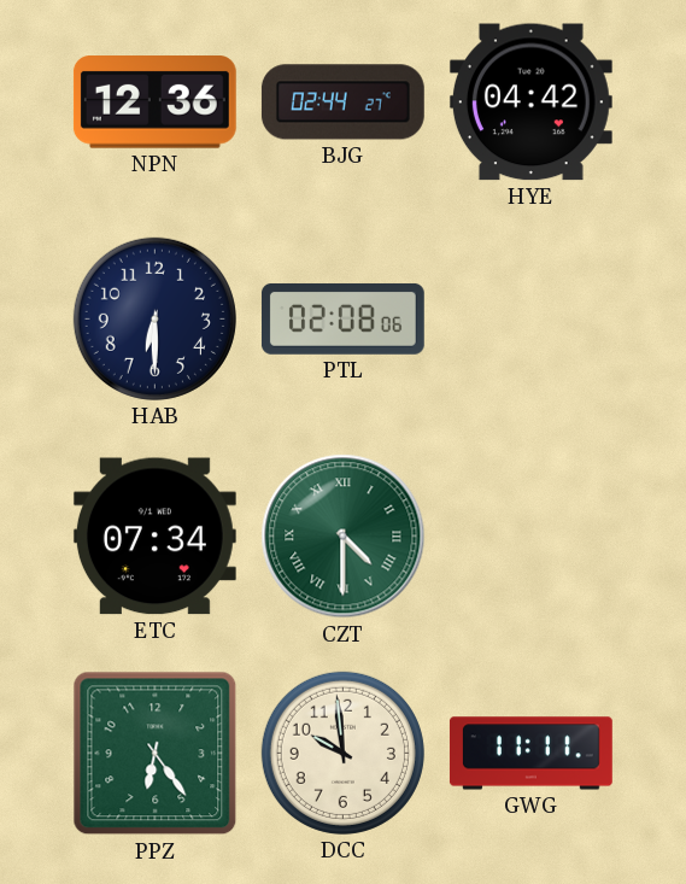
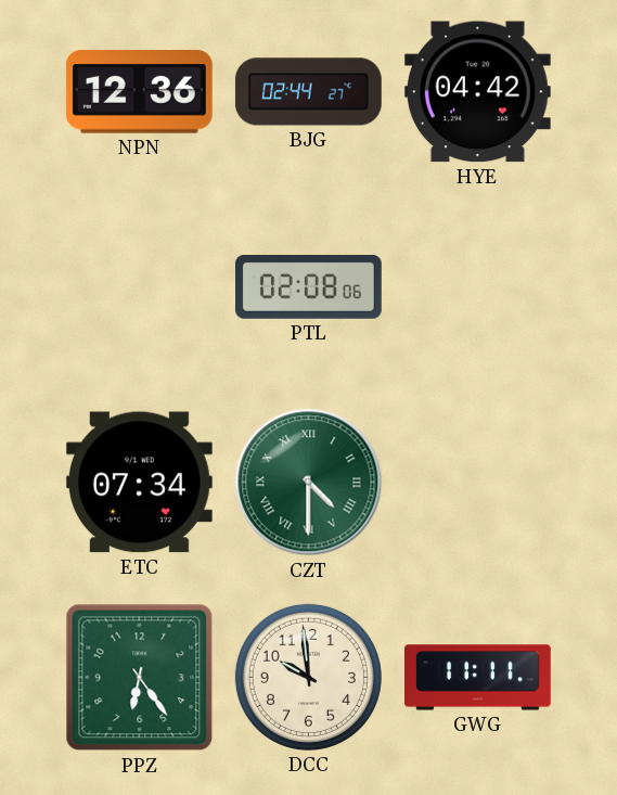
HAB: 6:30 -> none
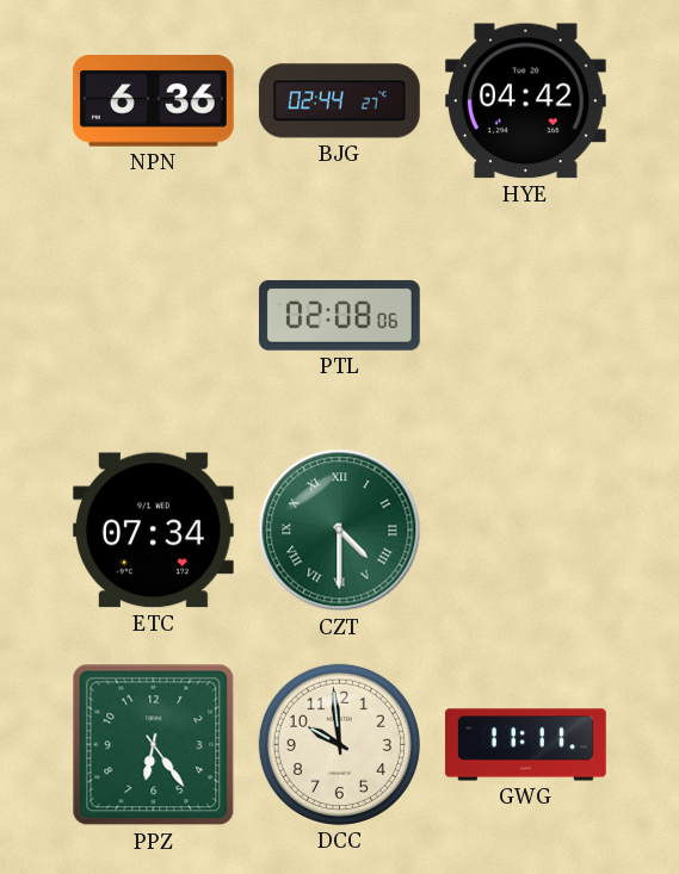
NPN: 12:36 -> 6:36
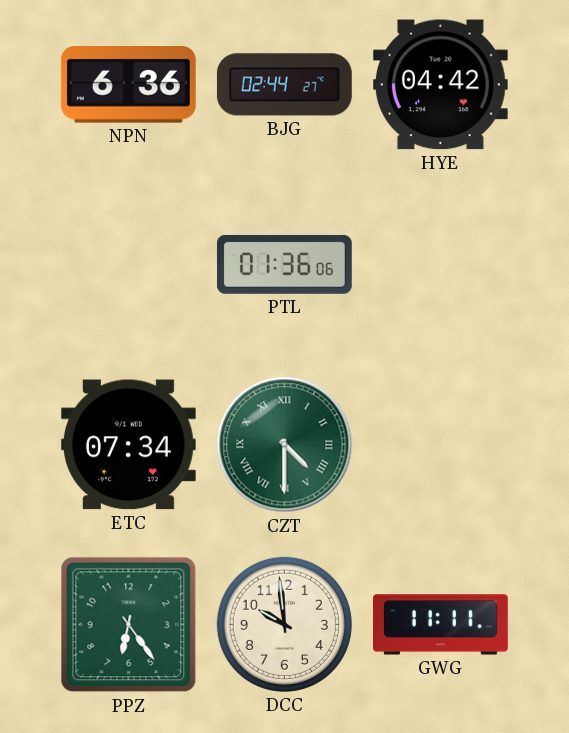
PTL: 02:08 -> 01:36
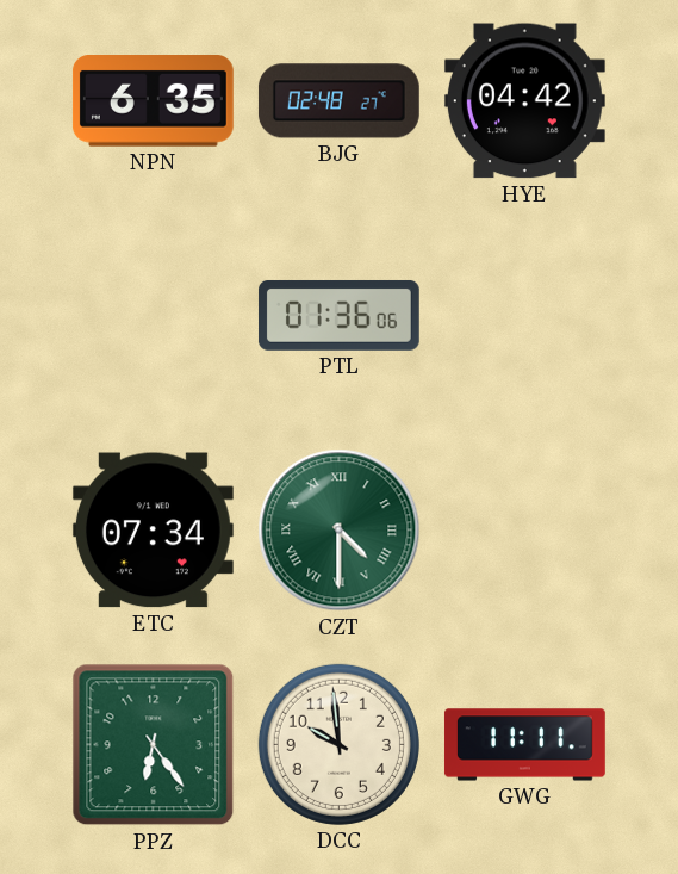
NPN: 6:36 -> 6:35
BJG: 02:44 -> 02:48
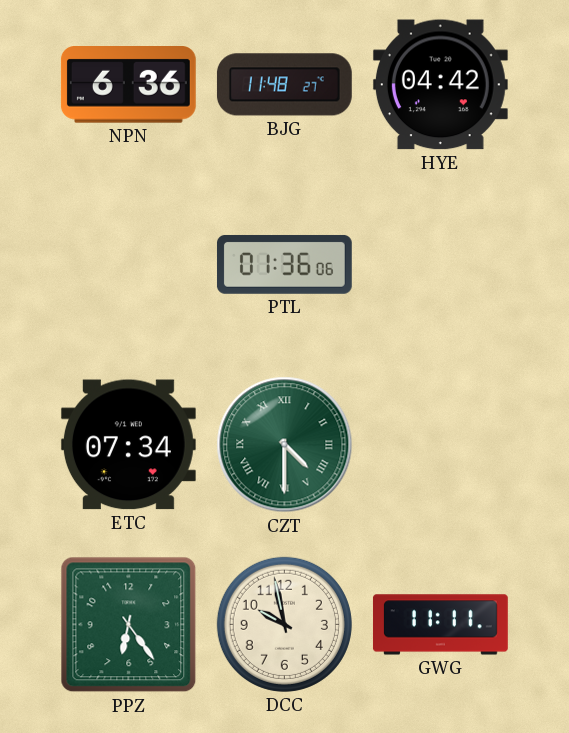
NPN: 6:35 -> 6:36
BJG: 02:48 -> 11:48
DCC: 9:59 -> 9:58
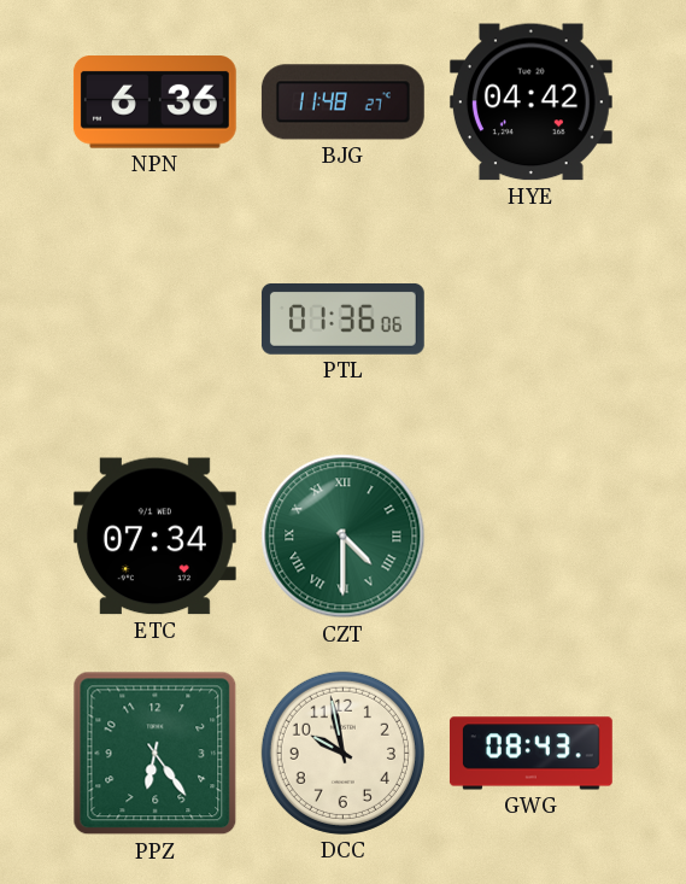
GWG: 11:11 -> 08:43
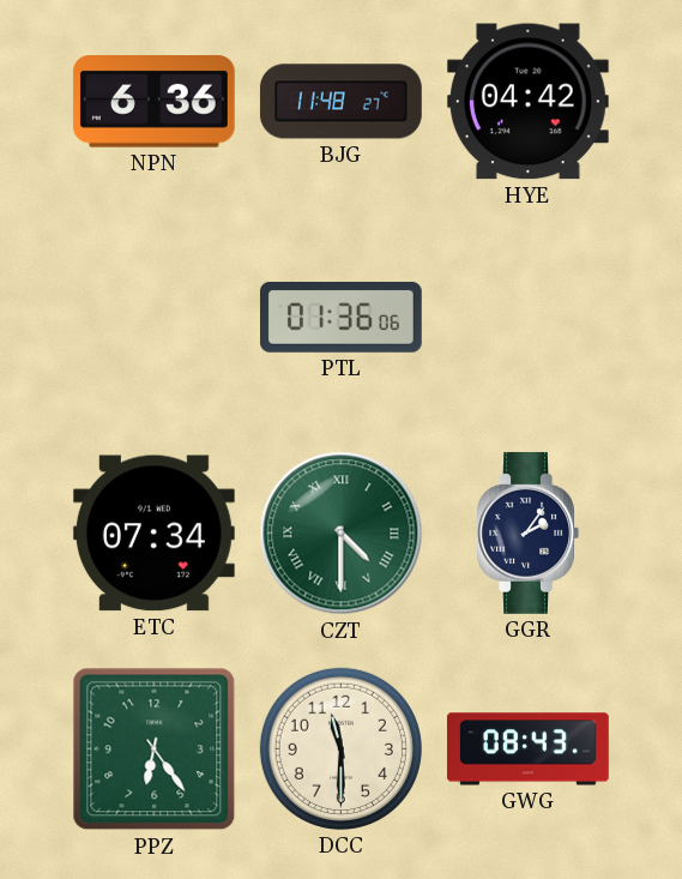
GGR: none -> 2:06
DCC: 9:58 -> 11:30
